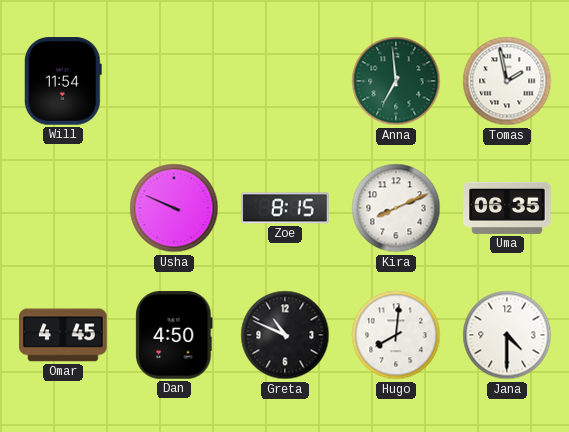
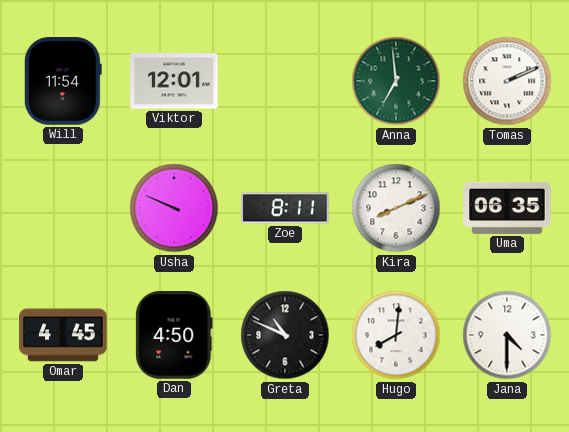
Viktor: none -> 12:01
Tomas: 1:58 -> 2:11
Zoe: 8:15 -> 8:11
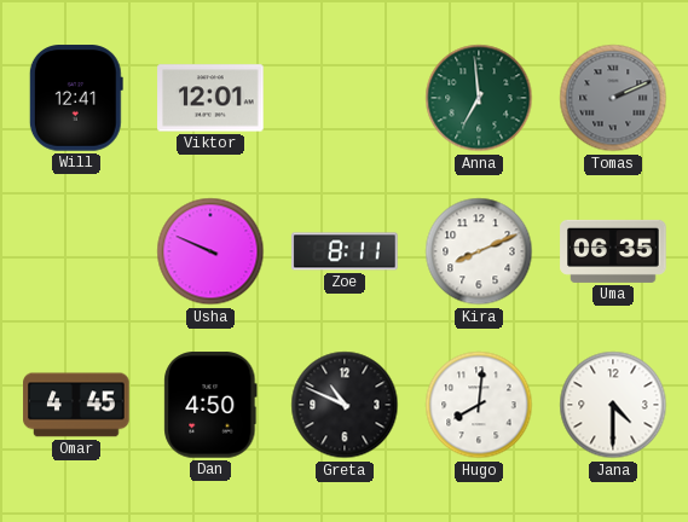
Will: 11:54 -> 12:41
Tomas dial: white -> grey
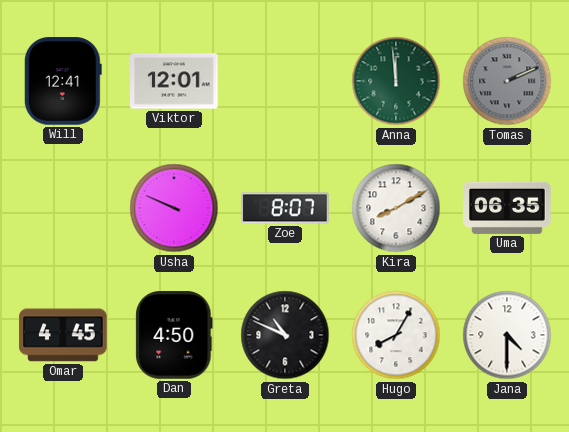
Anna: 6:59 -> 11:59
Zoe: 8:11 -> 8:07
Kira: 8:11 -> 8:10
Hugo: 8:01 -> 8:05
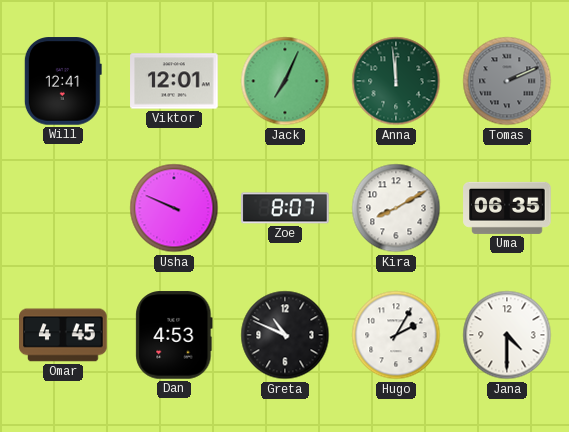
Jack: none -> 7:04
Dan: 4:50 -> 4:53
Hugo: 8:05 -> 2:05
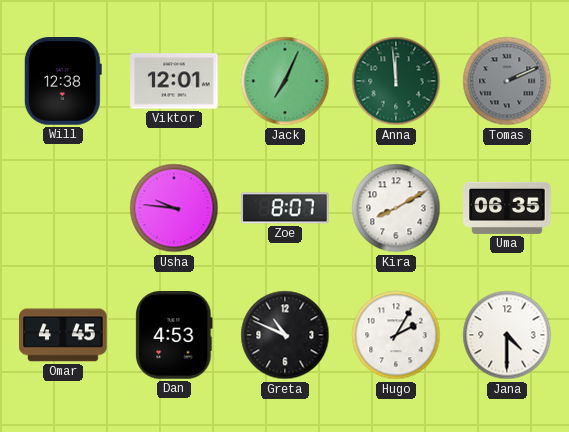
Will: 12:41 -> 12:38
Usha: 9:49 -> 9:46
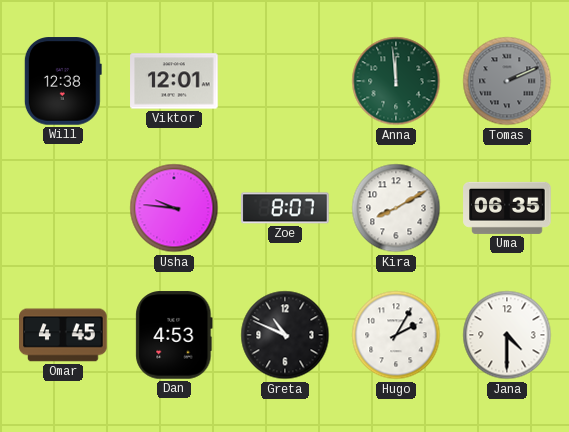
Jack: 7:04 -> none
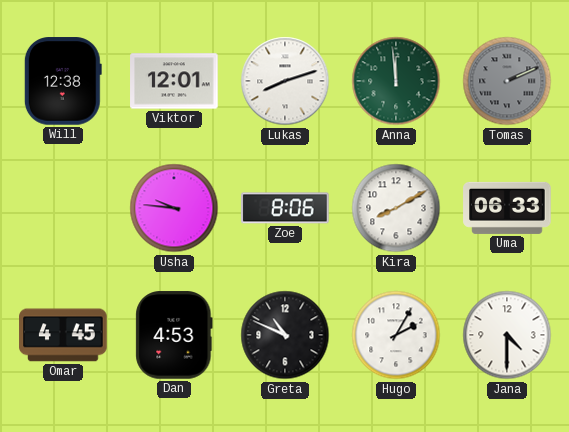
Lukas: none -> 8:12
Zoe: 8:07 -> 8:06
Uma: 06:35 -> 06:33
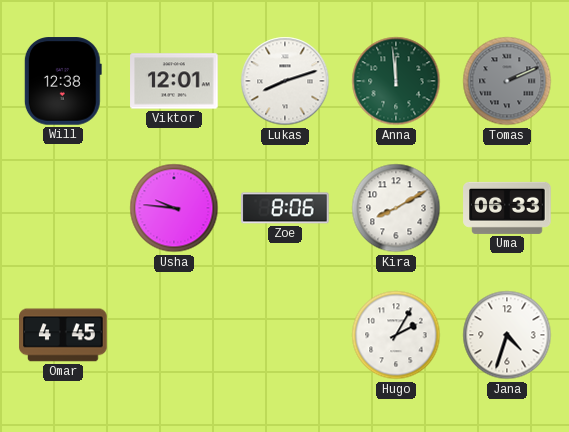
Dan: 4:53 -> none
Greta: 10:49 -> none
Jana: 4:30 -> 4:33
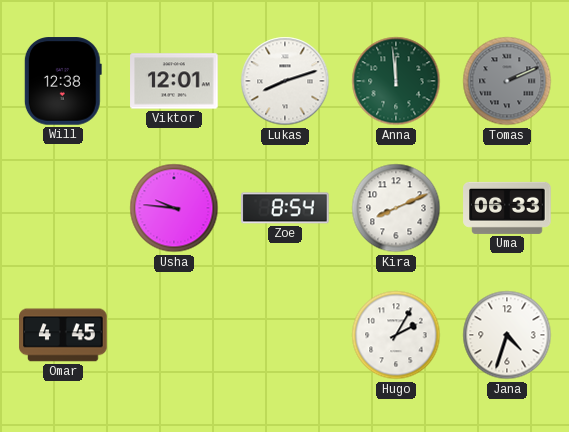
Zoe: 8:06 -> 8:54
Kira: 8:10 -> 8:11
